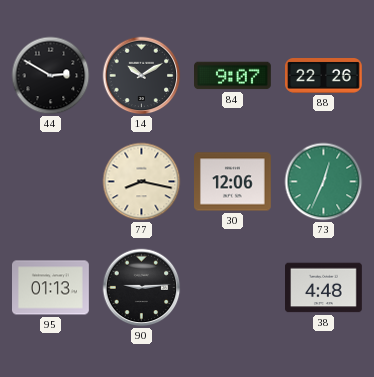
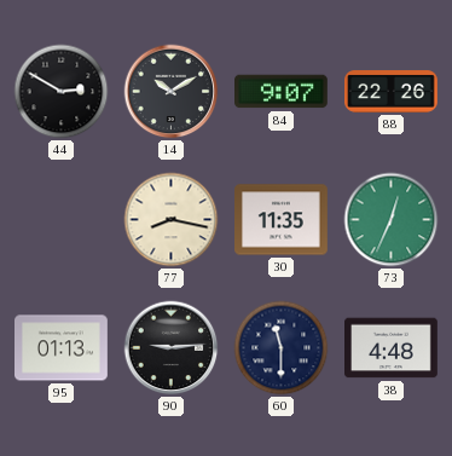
30: 12:06 -> 11:35
60: none -> 11:30
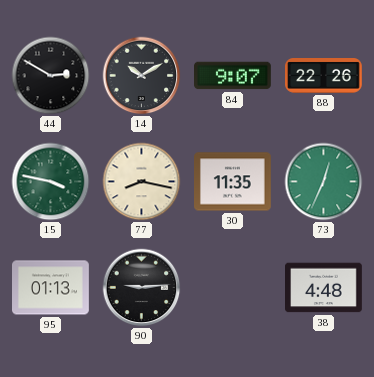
15: none -> 3:47
60: 11:30 -> none
